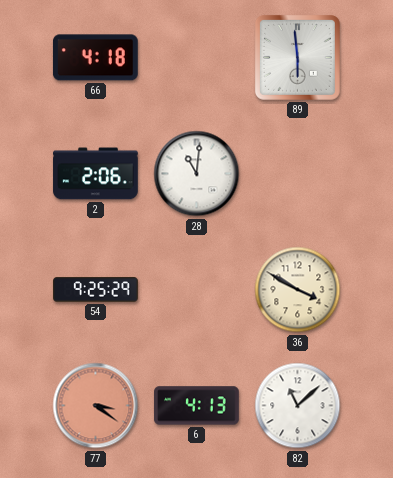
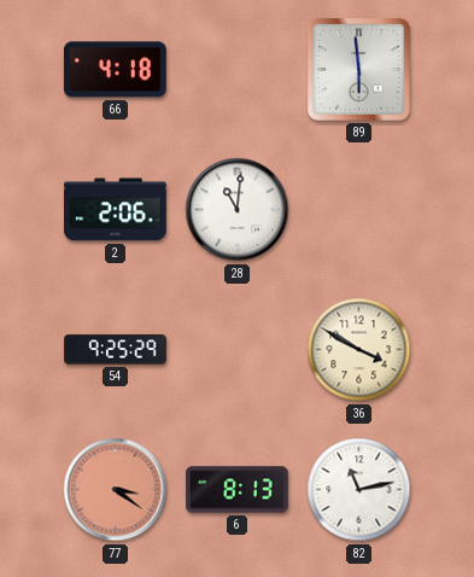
6: 4:13 -> 8:13
82: 11:08 -> 11:13
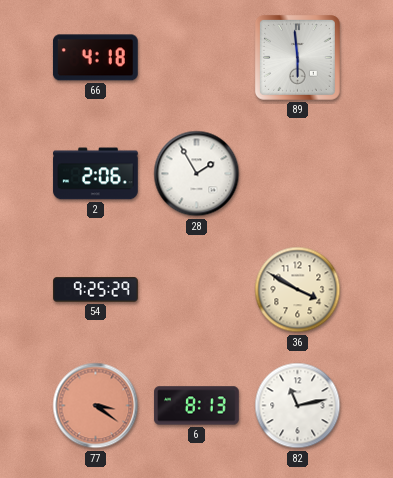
28: 11:01 -> 1:55
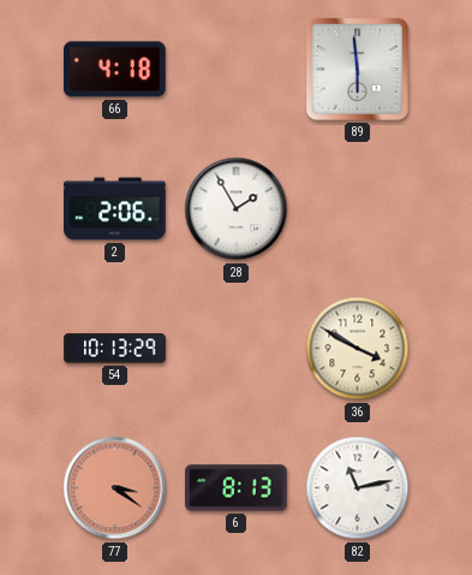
54: 9:25 -> 10:13
